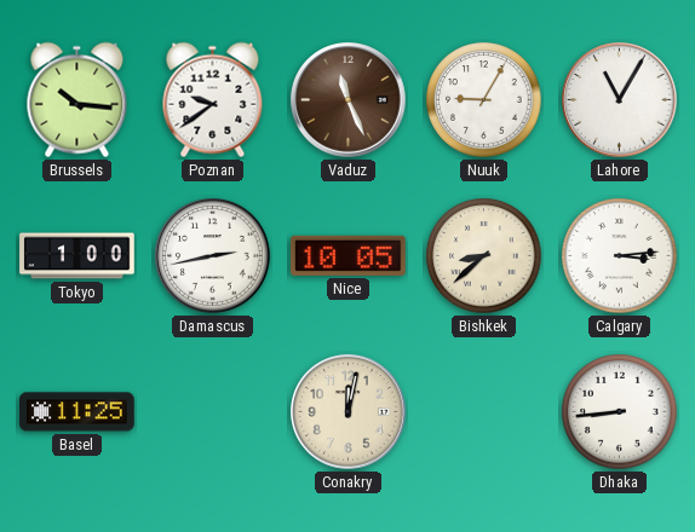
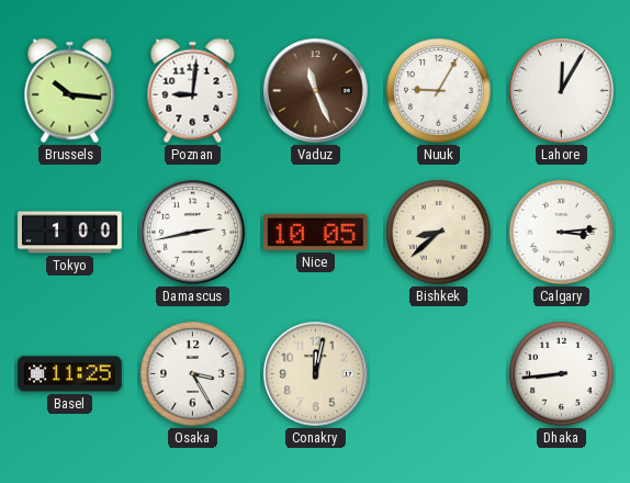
Poznan: 9:39 -> 9:01
Lahore: 11:05 -> 12:05
Osaka: none -> 3:25
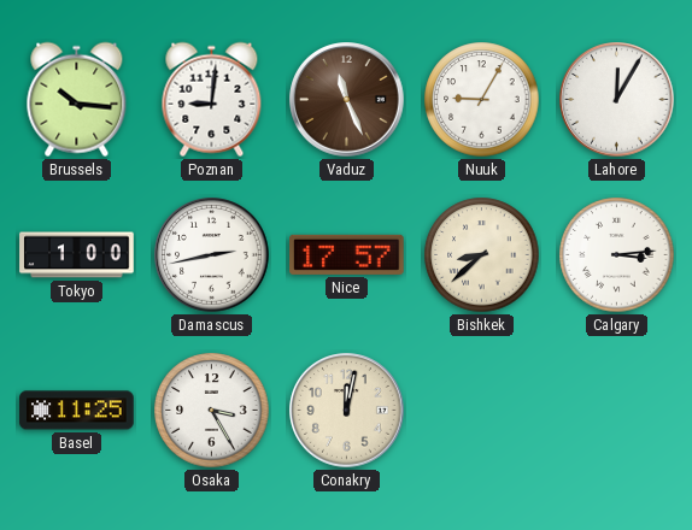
Nice: 10:05 -> 17:57
Dhaka: 8:44 -> none
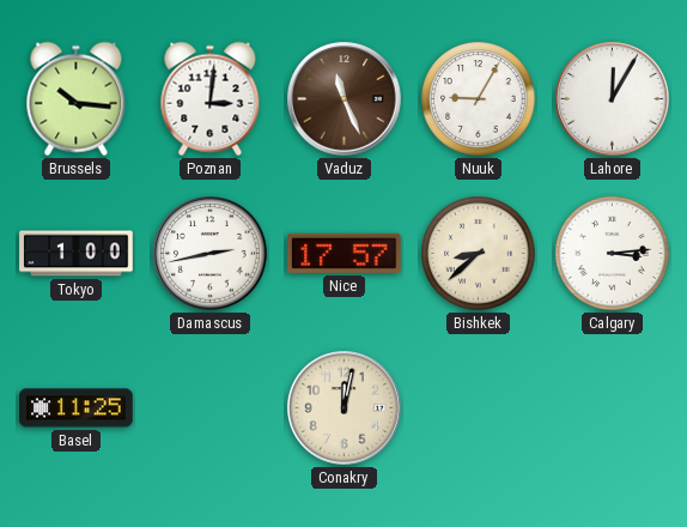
Poznan: 9:01 -> 3:01
Osaka: 3:25 -> none
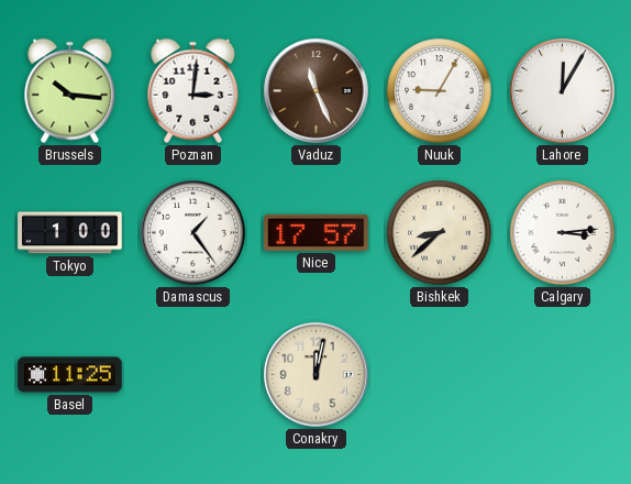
Damascus: 2:43 -> 1:24
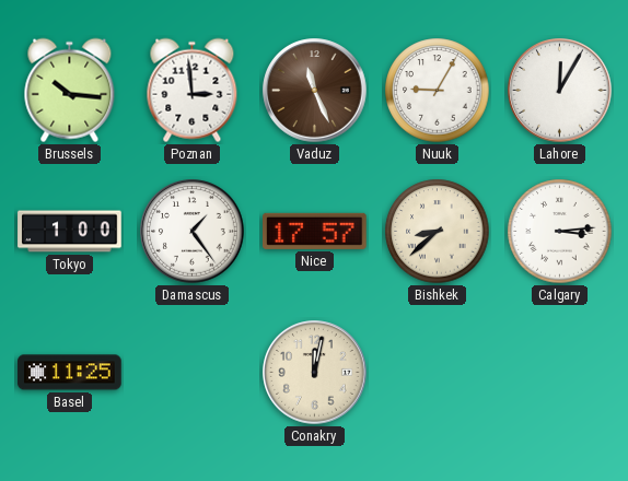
Poznan: 3:01 -> 2:59
